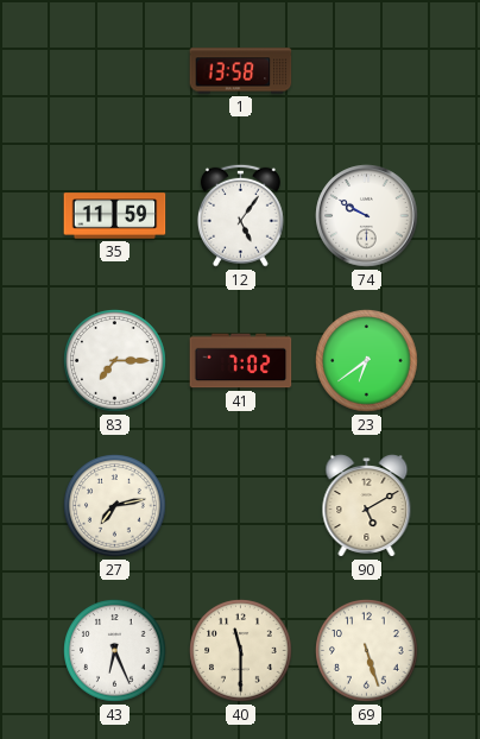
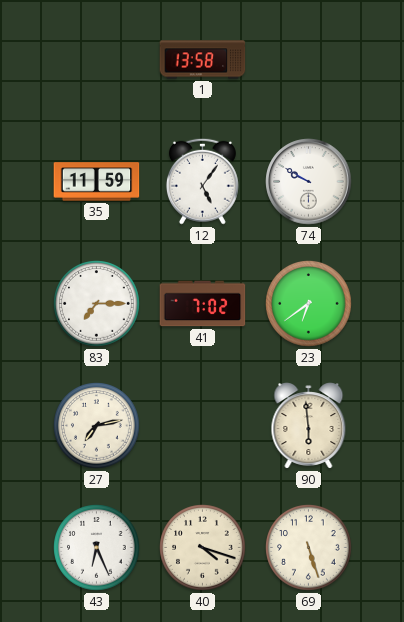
90: 5:10 -> 5:59
40: 11:30 -> 4:18
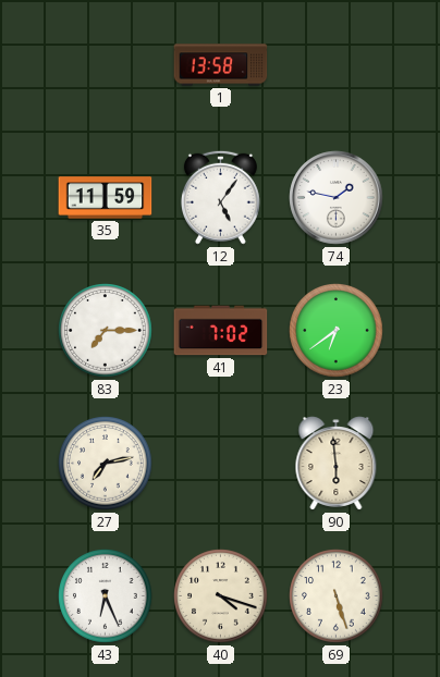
74: 9:50 -> 1:47
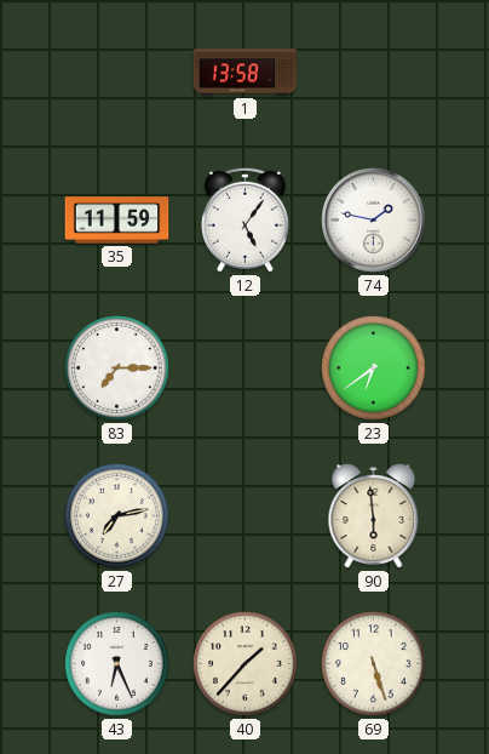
41: 7:02 -> none
40: 4:18 -> 1:37
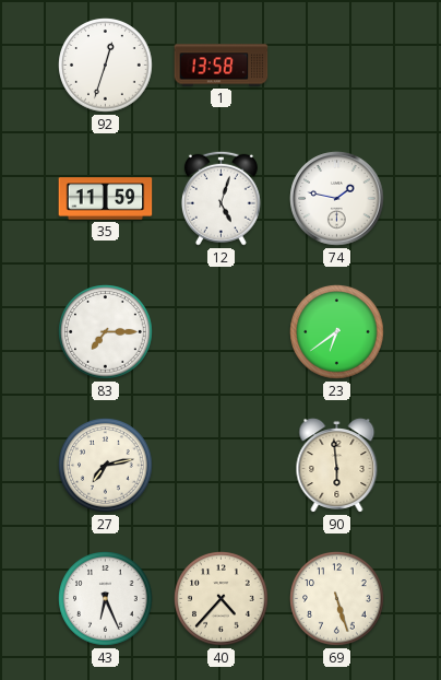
92: none -> 12:33
12: 5:06 -> 5:03
40: 1:37 -> 4:37
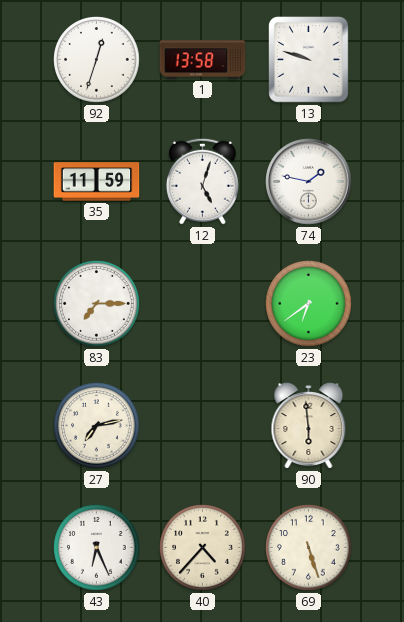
13: none -> 9:48
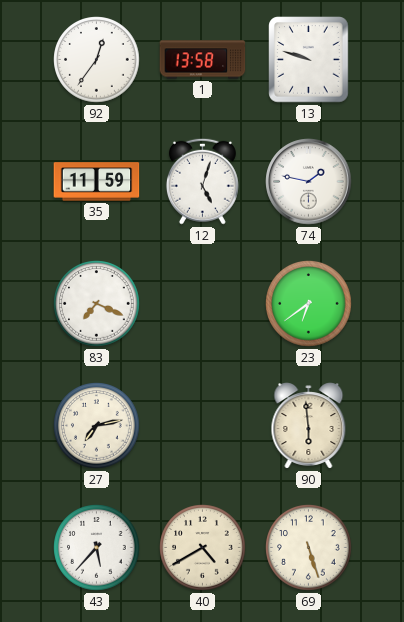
92: 12:33 -> 12:36
83: 7:15 -> 7:19
43: 6:26 -> 5:37
40: 4:37 -> 4:40
